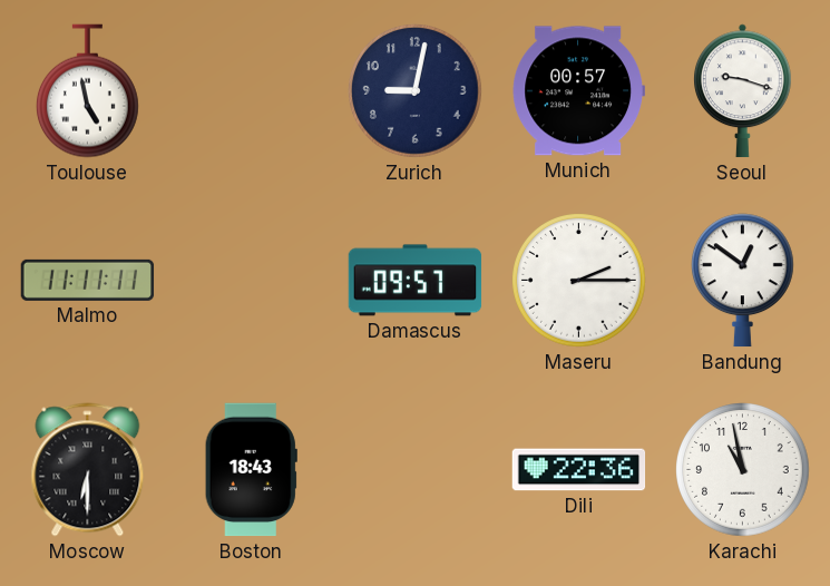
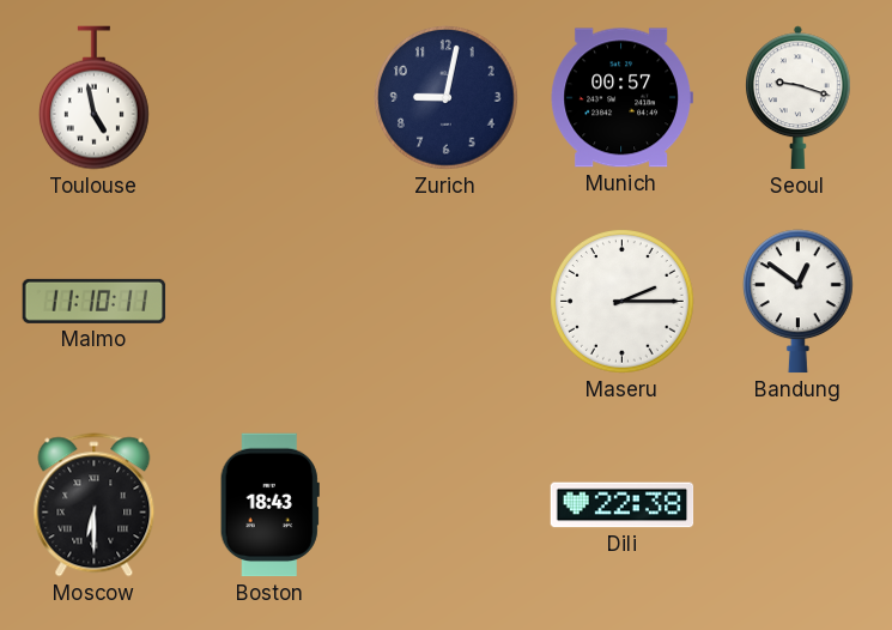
Malmo: 11:11 -> 11:10
Damascus: 09:57 -> none
Dili: 22:36 -> 22:38
Karachi: 10:58 -> none
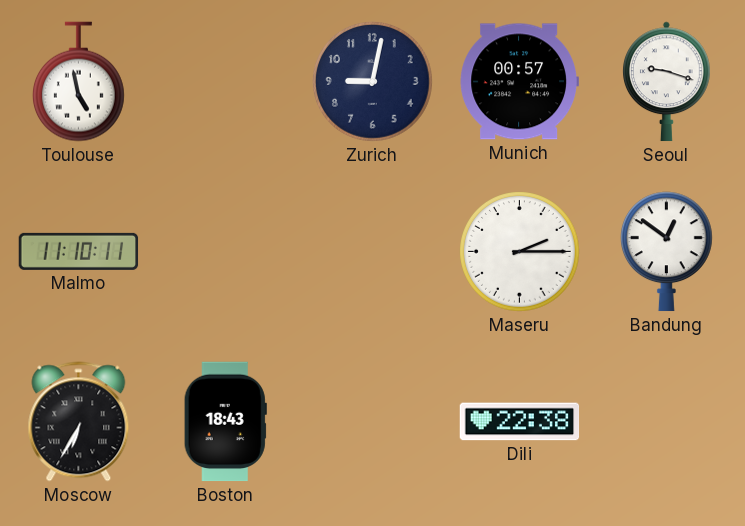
Moscow: 6:30 -> 6:35
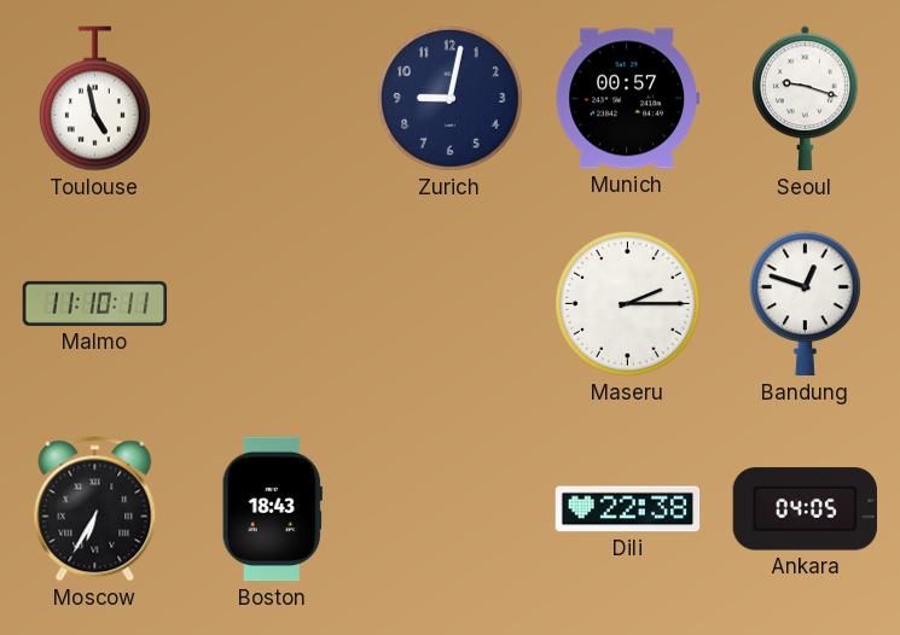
Bandung: 12:51 -> 12:48
Ankara: none -> 04:05
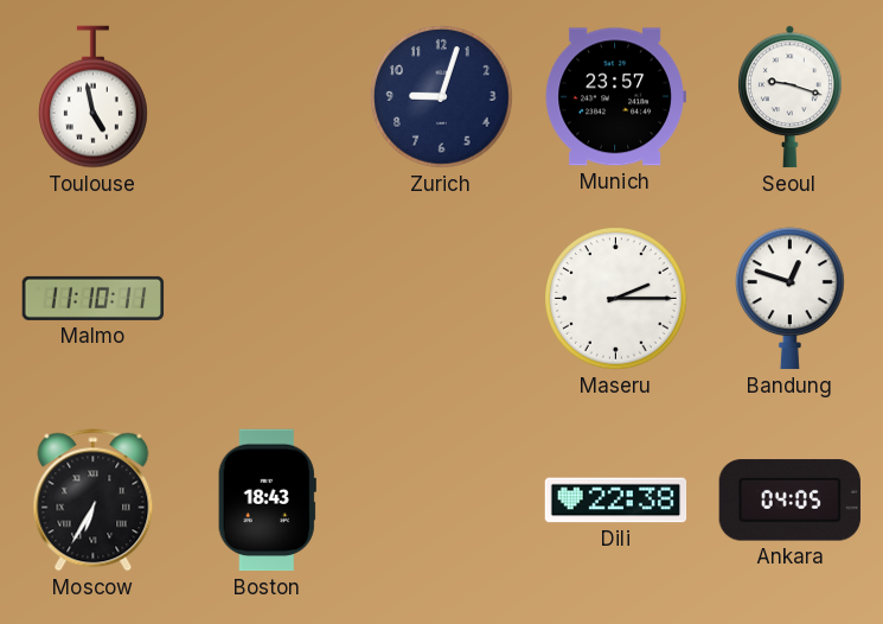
Zurich: 9:02 -> 9:03
Munich: 00:57 -> 23:57
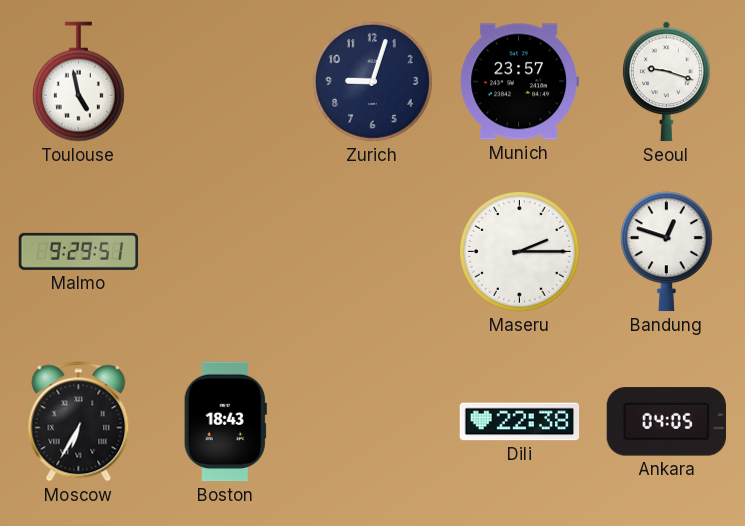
Malmo: 11:10 -> 9:29
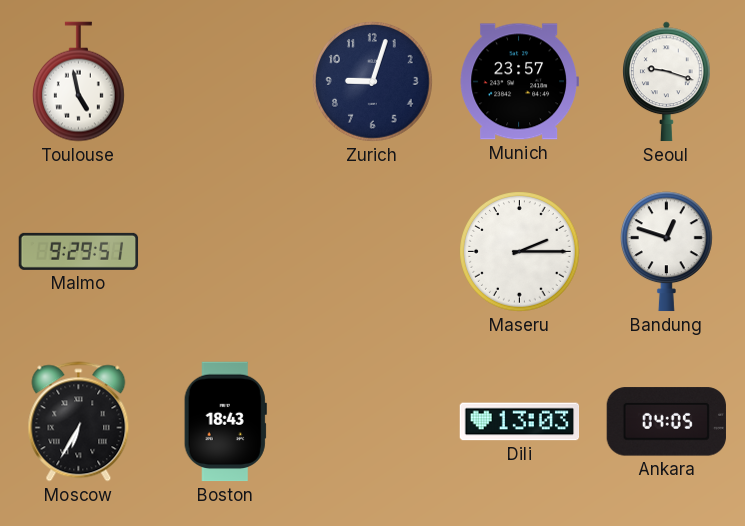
Dili: 22:38 -> 13:03
